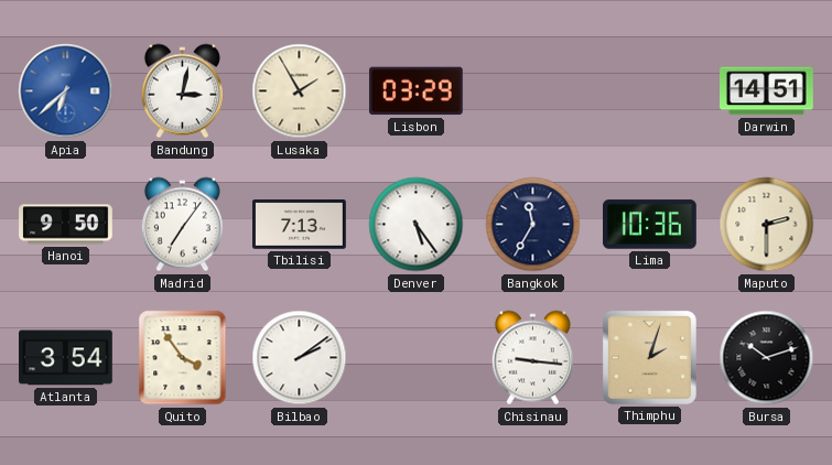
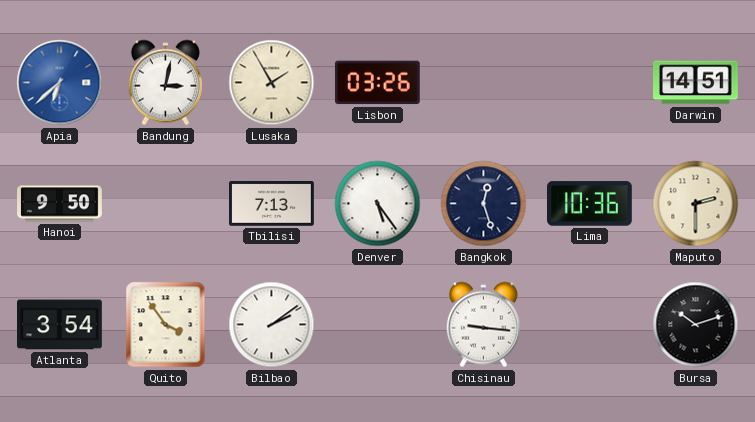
Lisbon: 03:29 -> 03:26
Madrid: 7:06 -> none
Bangkok: 11:35 -> 12:27
Thimphu: 2:03 -> none
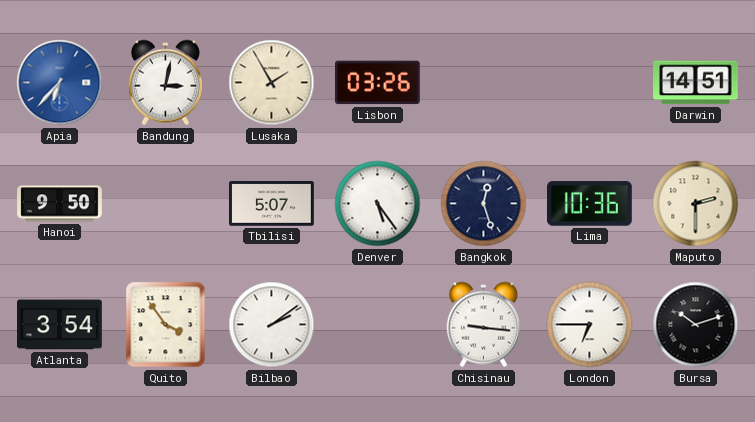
Apia: 6:38 -> 6:37
Tbilisi: 7:13 -> 5:07
London: none -> 6:45
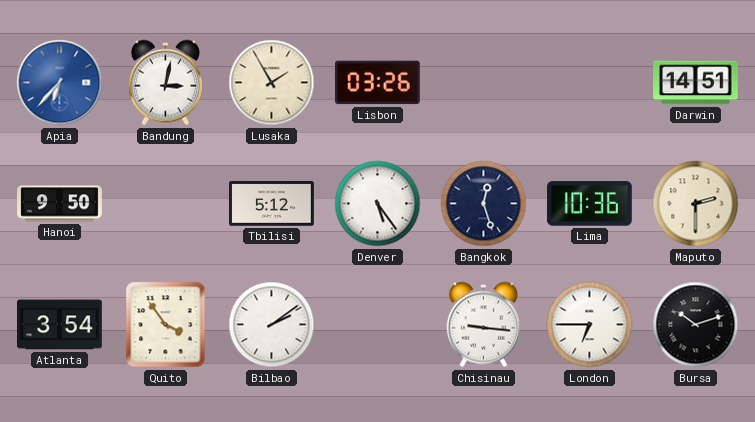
Tbilisi: 5:07 -> 5:12
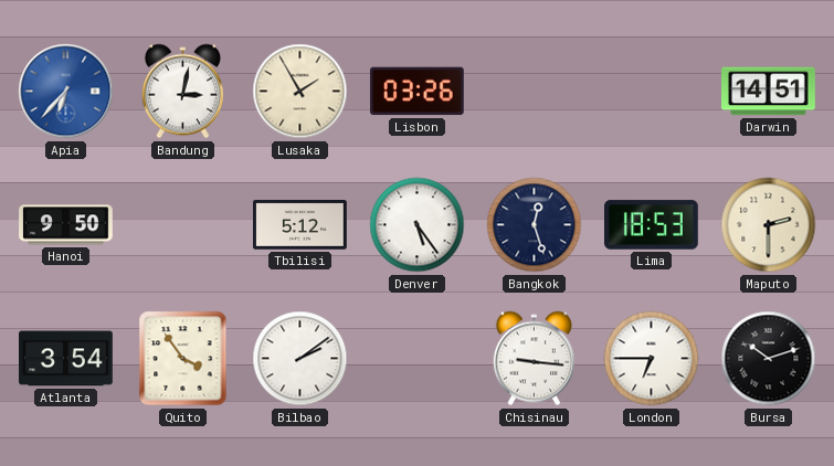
Lima: 10:36 -> 18:53
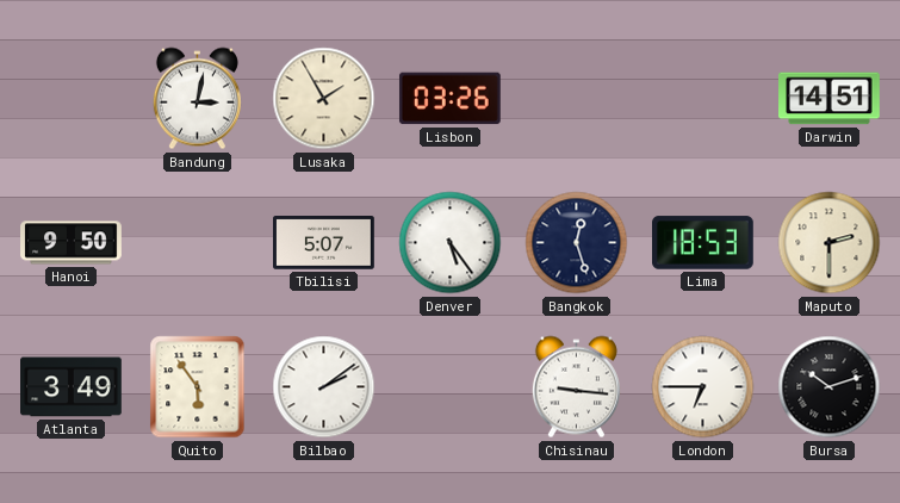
Apia: 6:37 -> none
Tbilisi: 5:12 -> 5:07
Atlanta: 3:54 -> 3:49
Quito: 3:54 -> 5:54
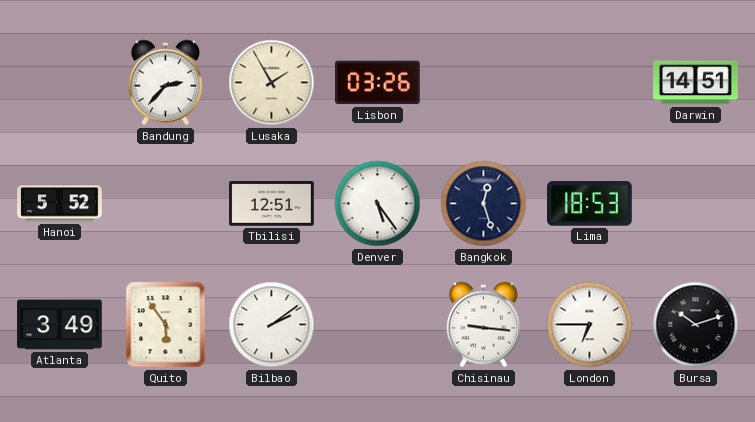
Bandung: 3:02 -> 2:37
Hanoi: 9:50 -> 5:52
Tbilisi: 5:07 -> 12:51
Maputo: 2:30 -> none
